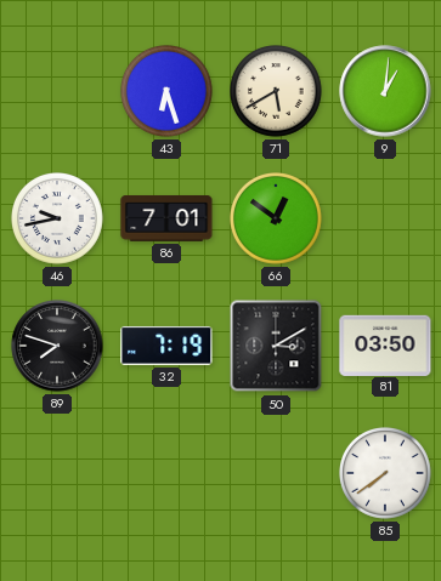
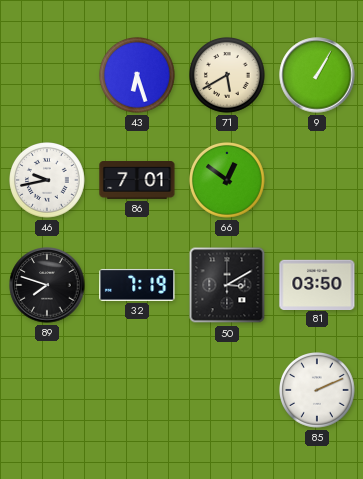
9: 1:01 -> 1:05
85: 7:39 -> 2:11
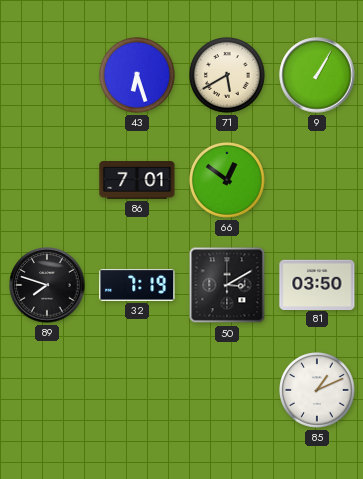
46: 9:43 -> none
85: 2:11 -> 1:11
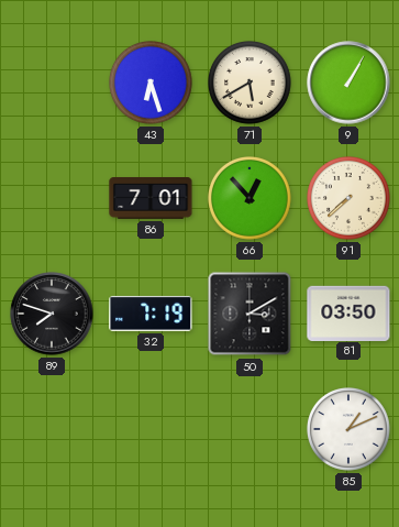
66: 12:51 -> 12:53
91: none -> 7:38
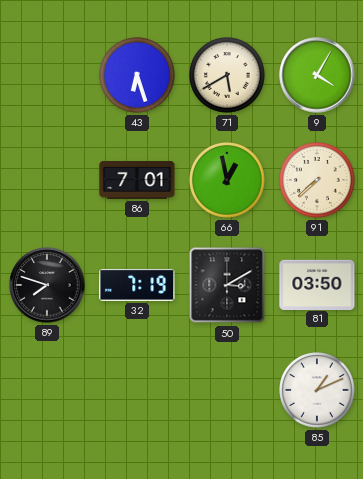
9: 1:05 -> 4:05
66: 12:53 -> 12:58
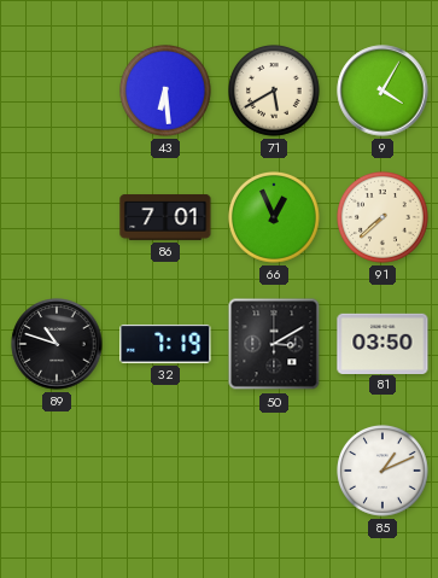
43: 6:27 -> 6:29
66: 12:58 -> 12:56
89: 7:48 -> 10:48
